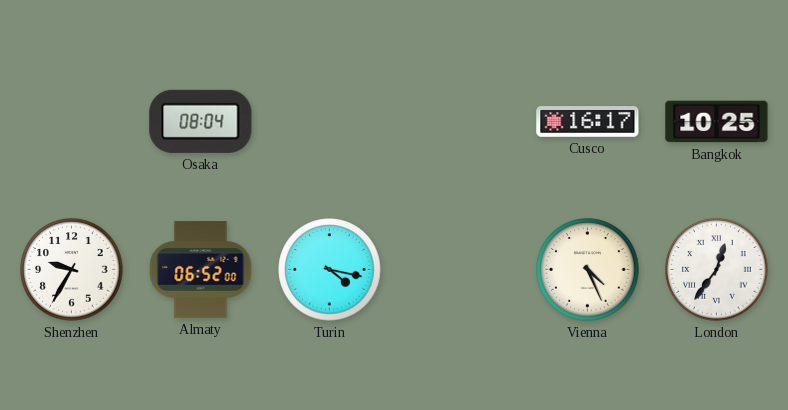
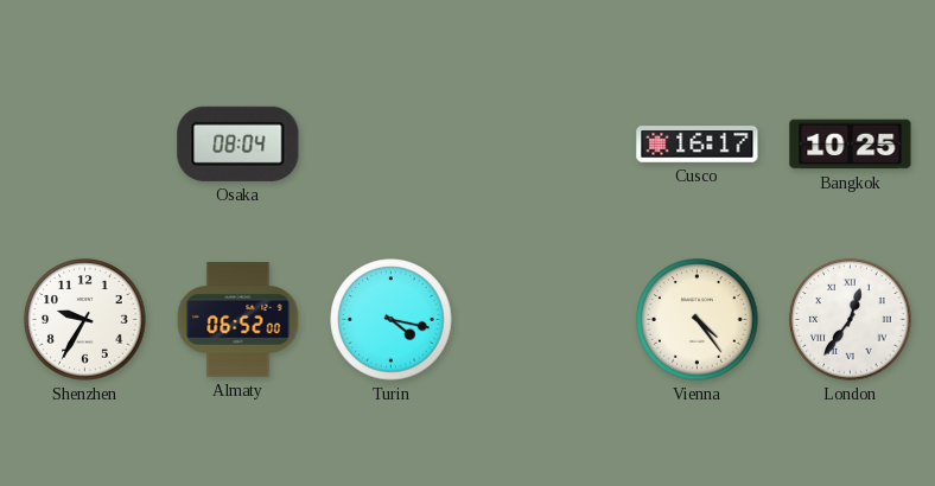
Vienna: 4:26 -> 4:24
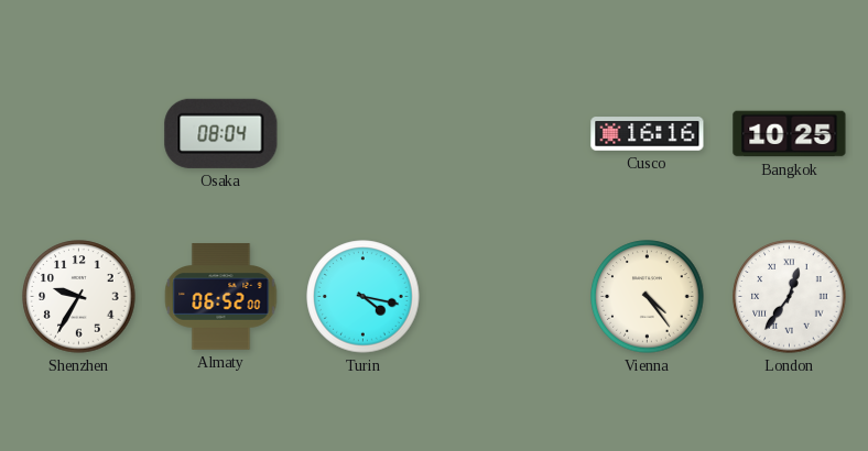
Cusco: 16:17 -> 16:16
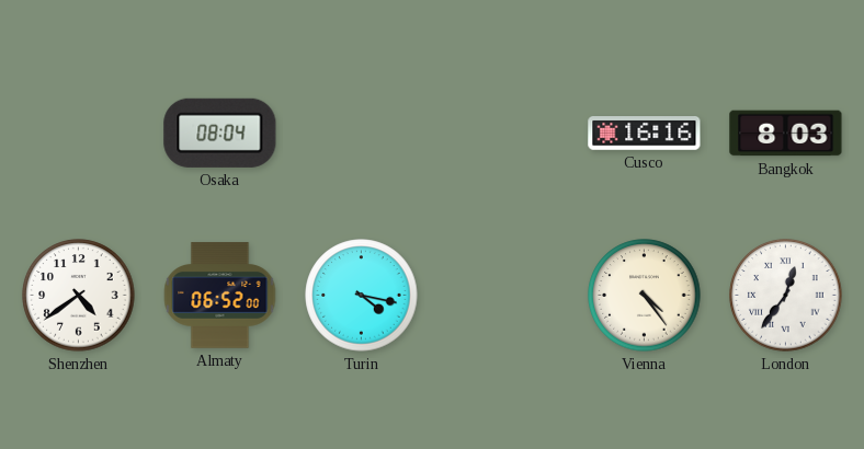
Bangkok: 10:25 -> 8:03
Shenzhen: 9:35 -> 4:39
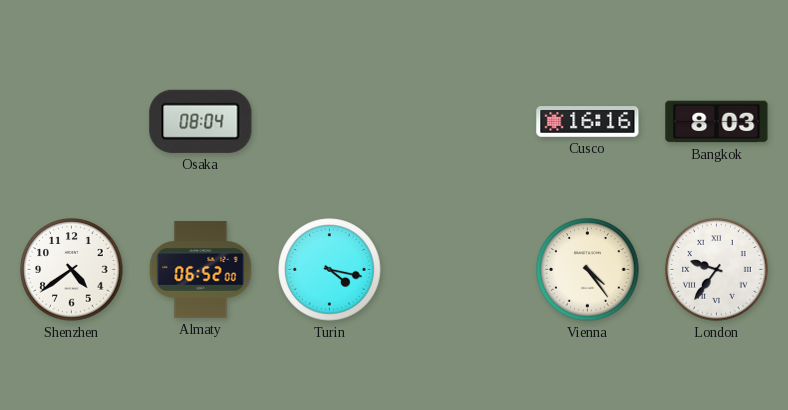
London: 12:36 -> 9:36
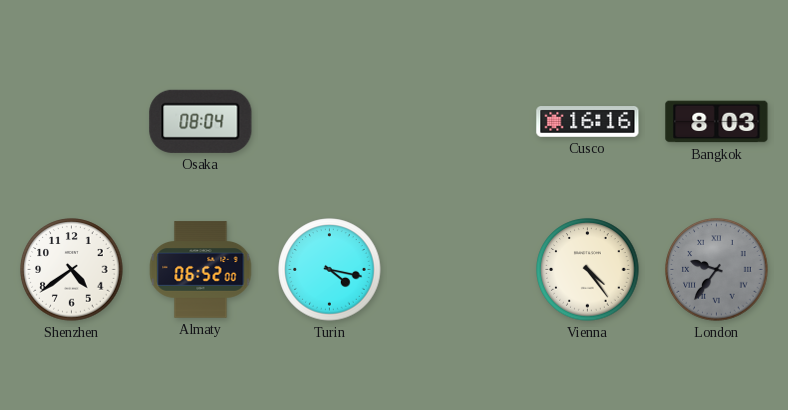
London dial: white -> grey
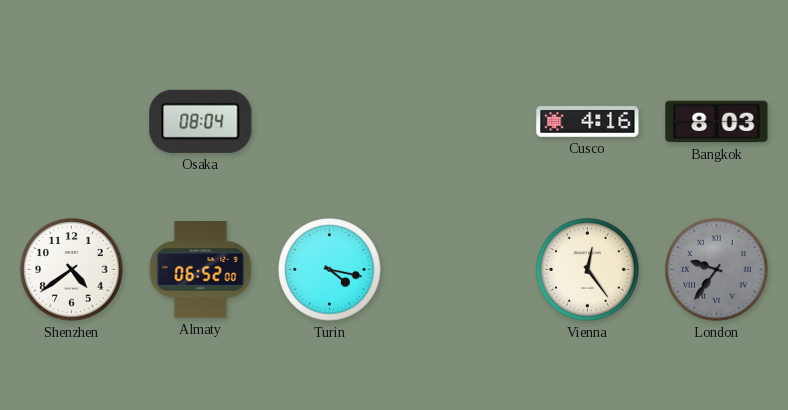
Cusco: 16:16 -> 4:16
Vienna: 4:24 -> 12:24
